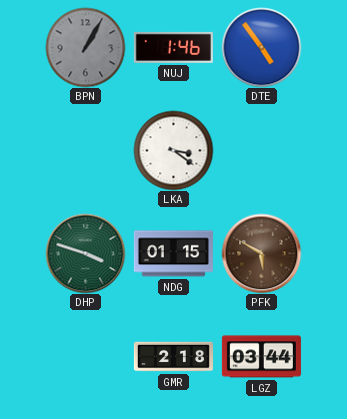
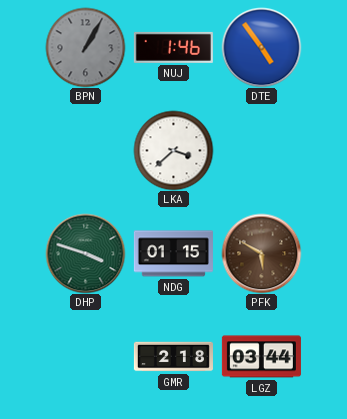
LKA: 3:21 -> 3:38
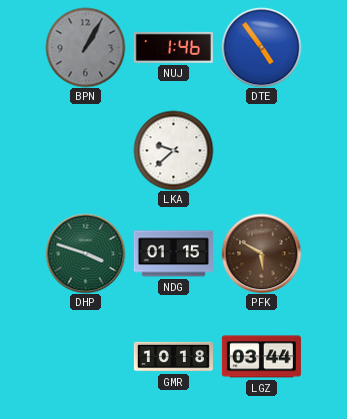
LKA: 3:38 -> 9:38
GMR: 2:18 -> 10:18
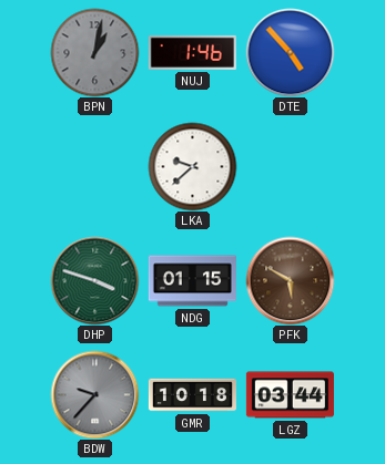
BPN: 1:05 -> 1:02
DTE: 4:54 -> 4:53
BDW: none -> 9:37
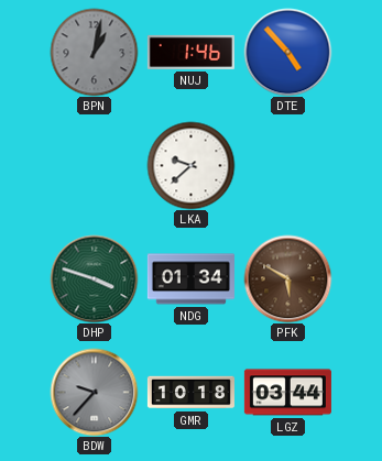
NDG: 01:15 -> 01:34
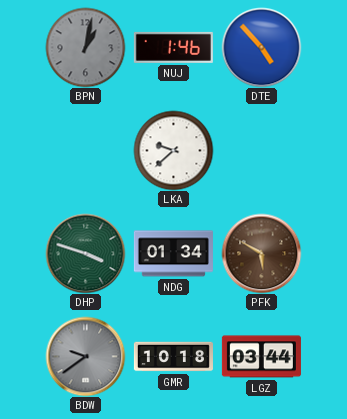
BDW: 9:37 -> 9:39
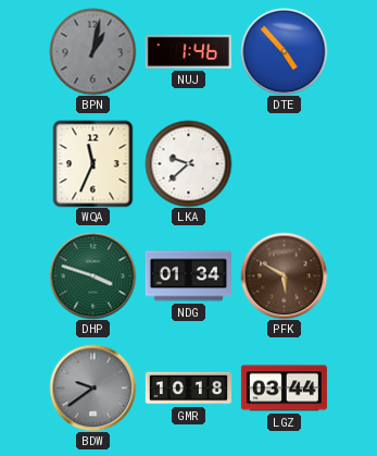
WQA: none -> 11:34
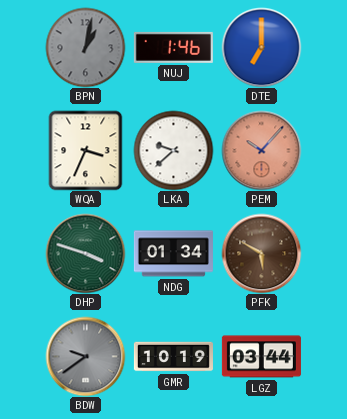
DTE: 4:53 -> 7:00
WQA: 11:34 -> 3:34
PEM: none -> 10:07
GMR: 10:18 -> 10:19
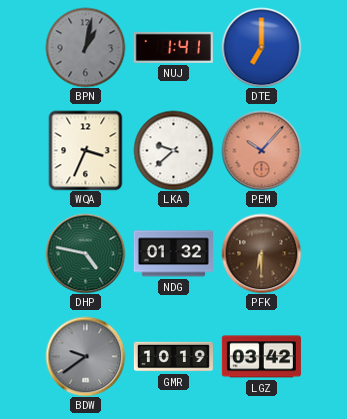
NUJ: 1:46 -> 1:41
DHP: 3:48 -> 4:47
NDG: 01:34 -> 01:32
PFK: 5:50 -> 6:30
LGZ: 03:44 -> 03:42
